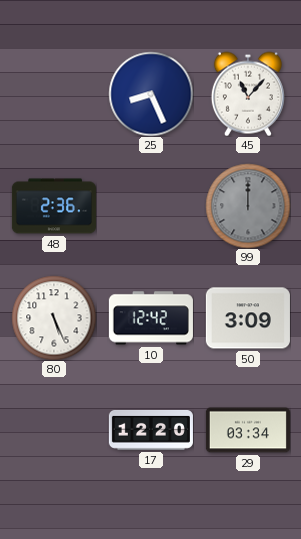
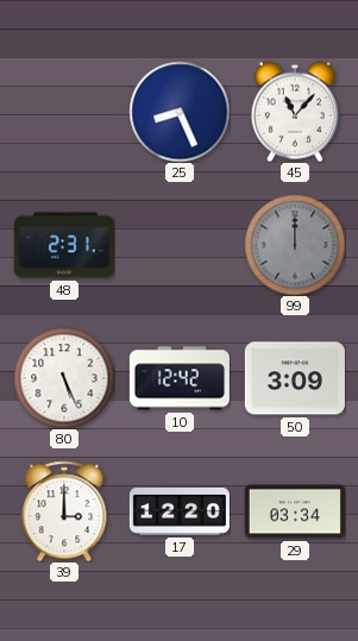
48: 2:36 -> 2:31
39: none -> 3:00
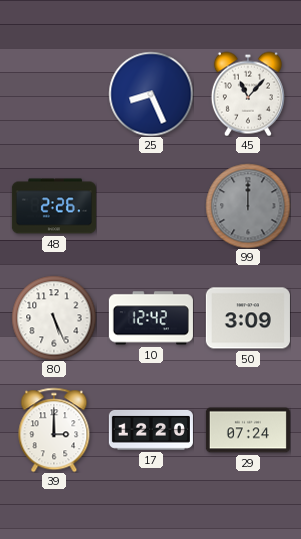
48: 2:31 -> 2:26
29: 03:34 -> 07:24
